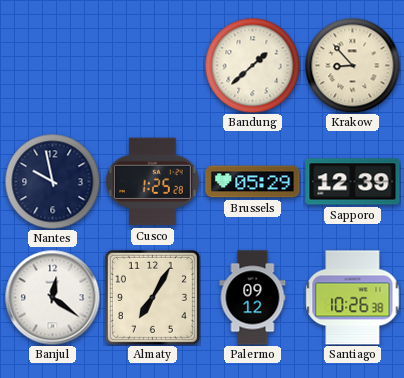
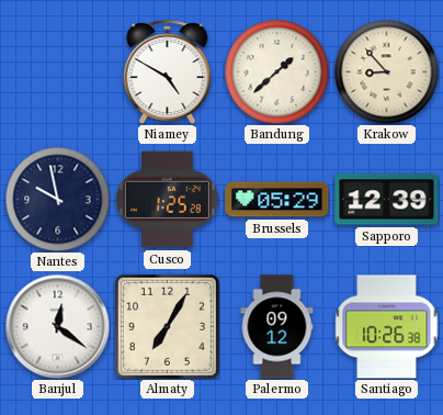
Niamey: none -> 4:50
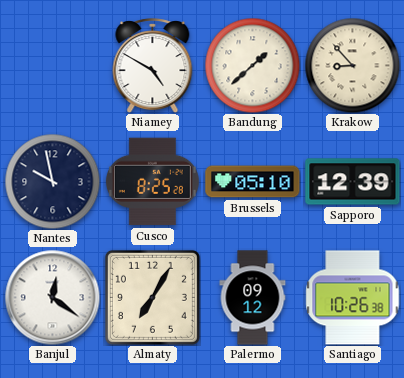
Cusco: 1:25 -> 8:25
Brussels: 05:29 -> 05:10
